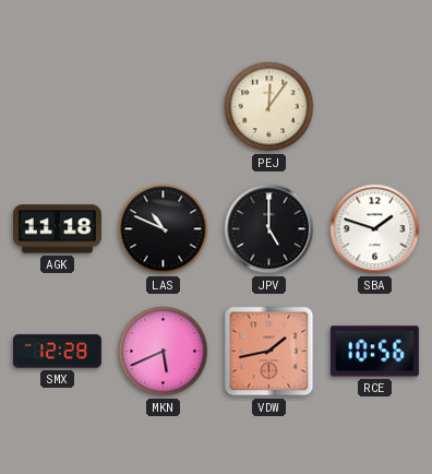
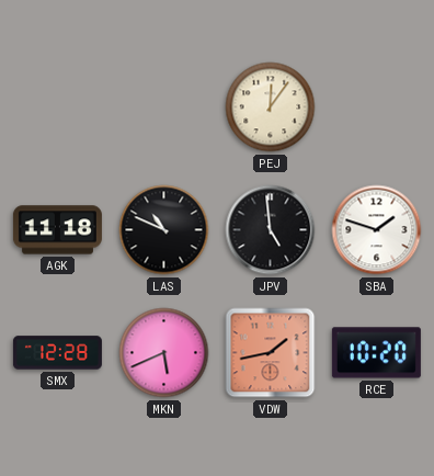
JPV: 5:00 -> 4:59
RCE: 10:56 -> 10:20
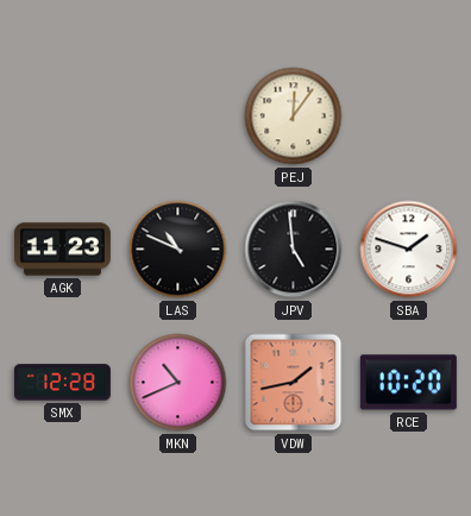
AGK: 11:18 -> 11:23
MKN: 5:41 -> 10:41
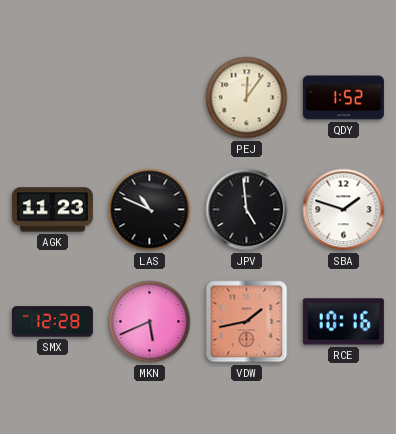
QDY: none -> 1:52
MKN: 10:41 -> 5:41
RCE: 10:20 -> 10:16
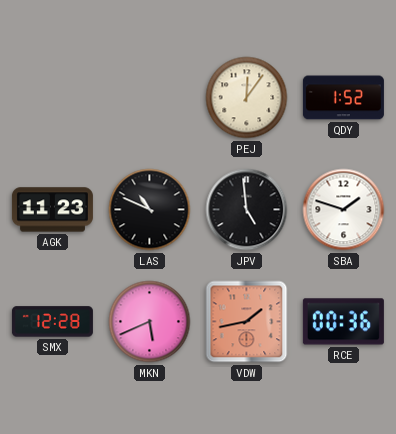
RCE: 10:16 -> 00:36
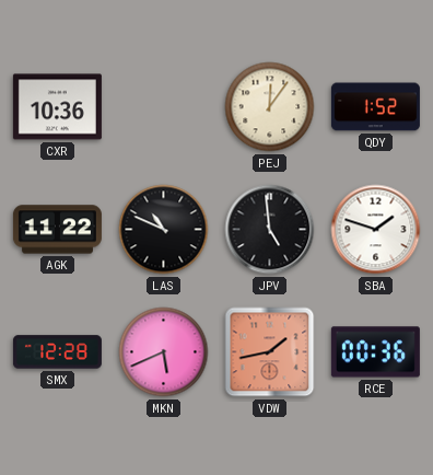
CXR: none -> 10:36
AGK: 11:23 -> 11:22
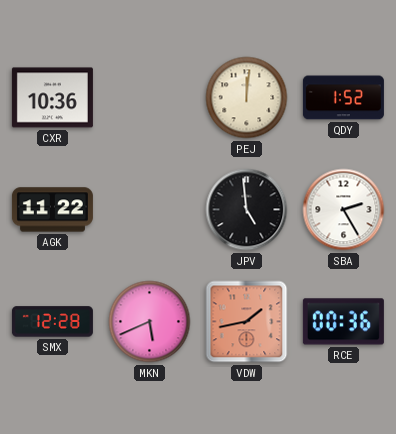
PEJ: 12:06 -> 12:01
LAS: 10:49 -> none
SBA: 1:48 -> 2:25
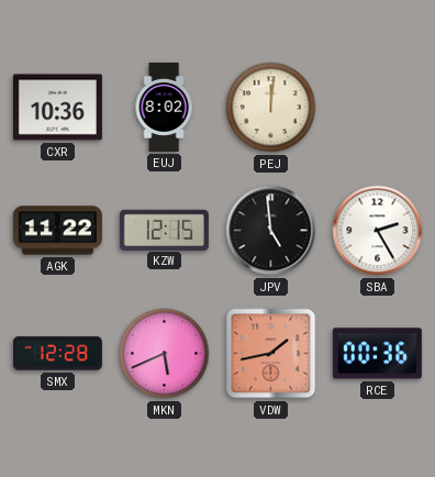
EUJ: none -> 8:02
QDY: 1:52 -> none
KZW: none -> 12:15
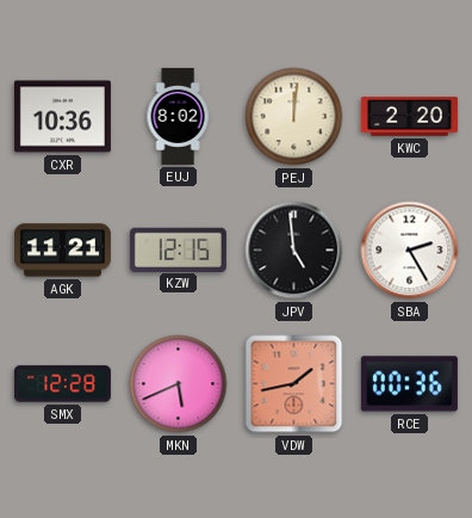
KWC: none -> 2:20
AGK: 11:22 -> 11:21
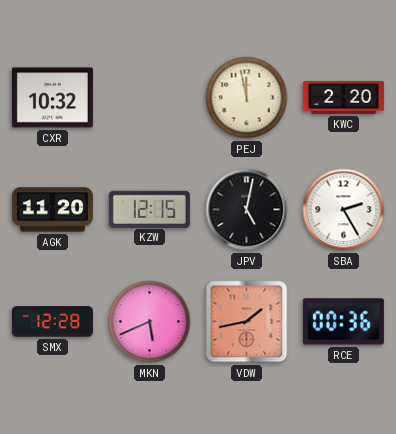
CXR: 10:36 -> 10:32
EUJ: 8:02 -> none
PEJ: 12:01 -> 11:58
AGK: 11:21 -> 11:20
JPV: 4:59 -> 5:02
